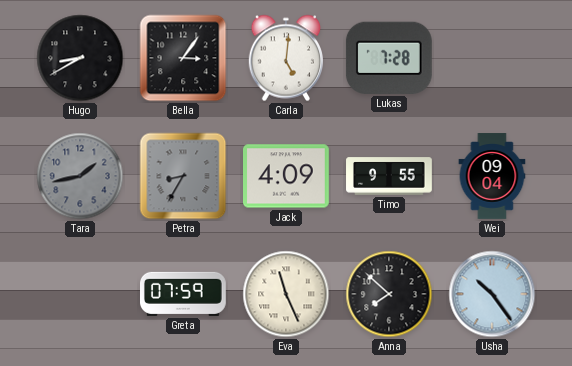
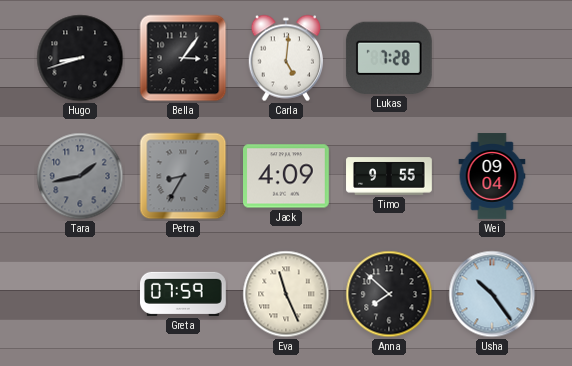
Hugo: 8:40 -> 8:42
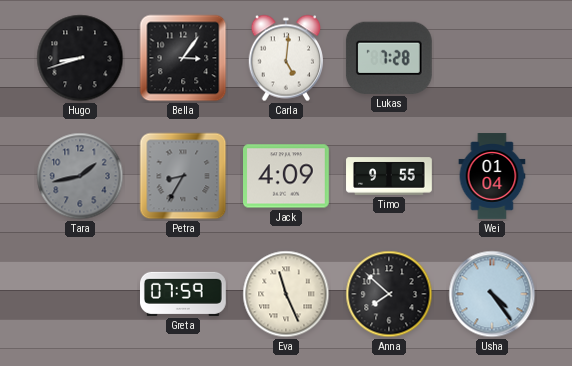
Wei: 09:04 -> 01:04
Usha: 10:24 -> 4:24
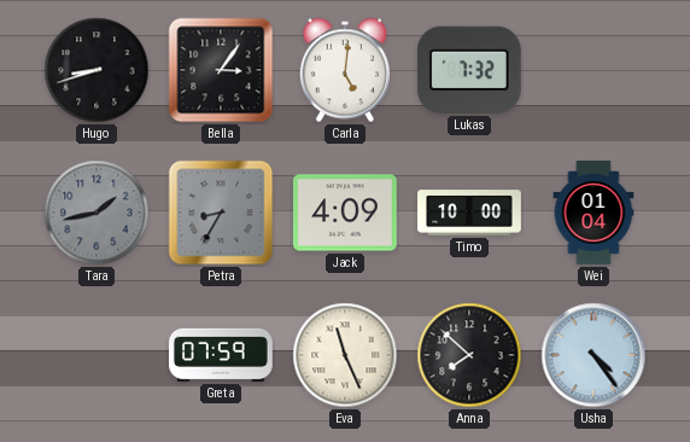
Lukas: 7:28 -> 7:32
Timo: 9:55 -> 10:00
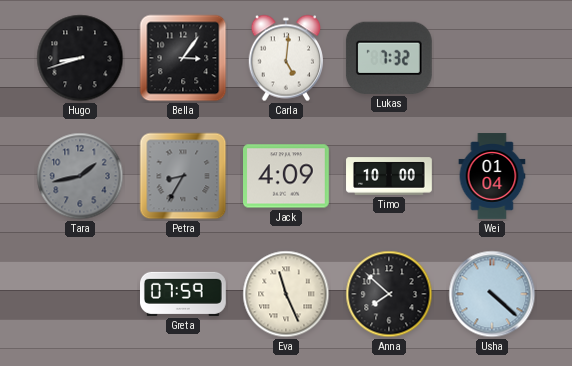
Usha: 4:24 -> 4:22
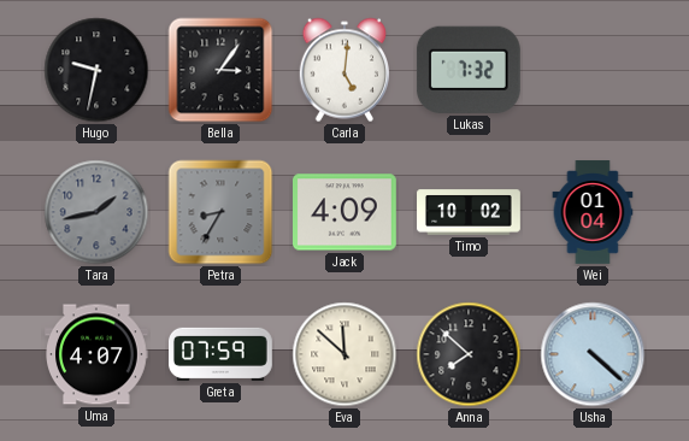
Hugo: 8:42 -> 9:32
Timo: 10:00 -> 10:02
Uma: none -> 4:07
Eva: 11:26 -> 11:52
